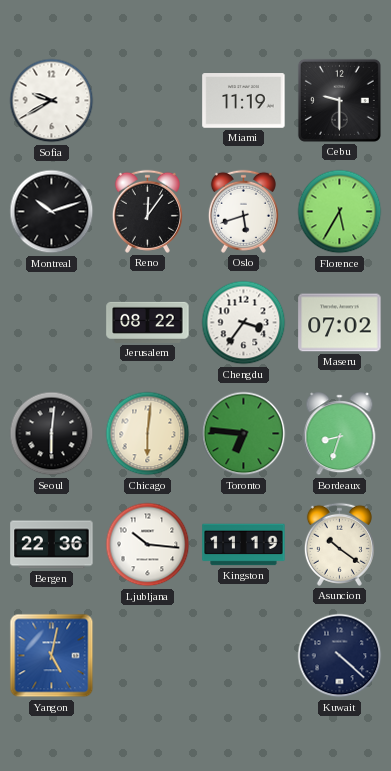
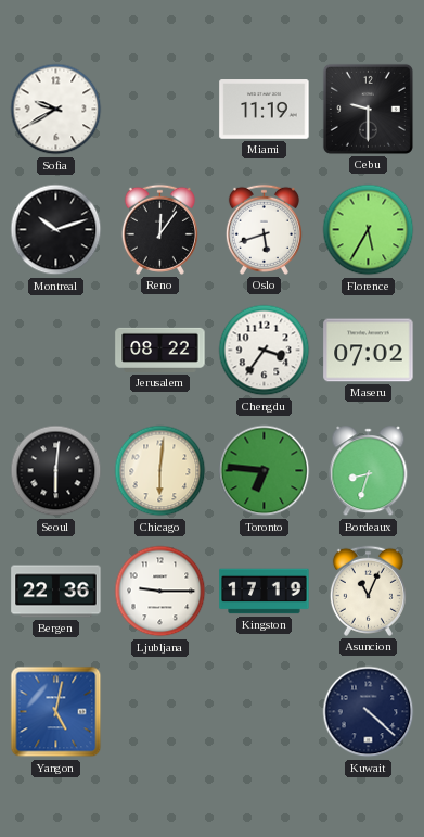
Ljubljana: 10:16 -> 9:15
Kingston: 11:19 -> 17:19
Asuncion: 10:21 -> 11:04
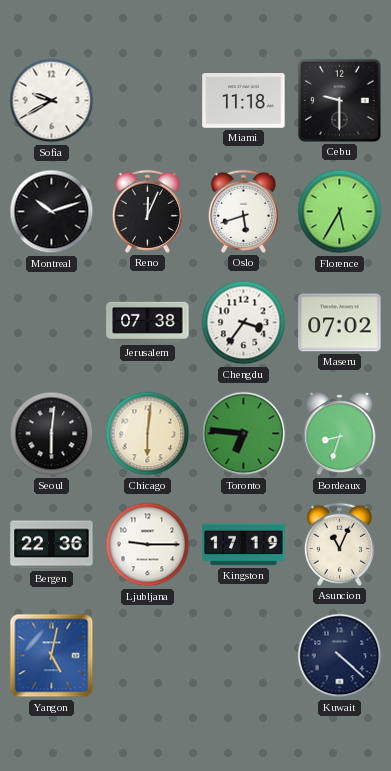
Miami: 11:19 -> 11:18
Reno: 12:06 -> 12:04
Jerusalem: 08:22 -> 07:38
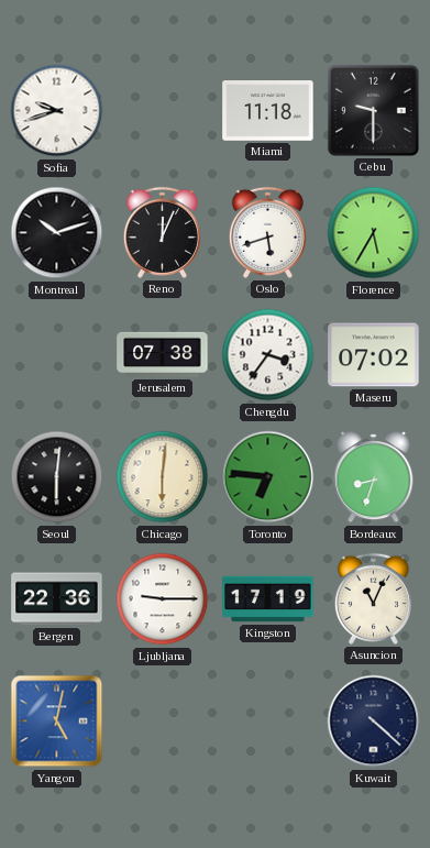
Sofia: 9:40 -> 9:42
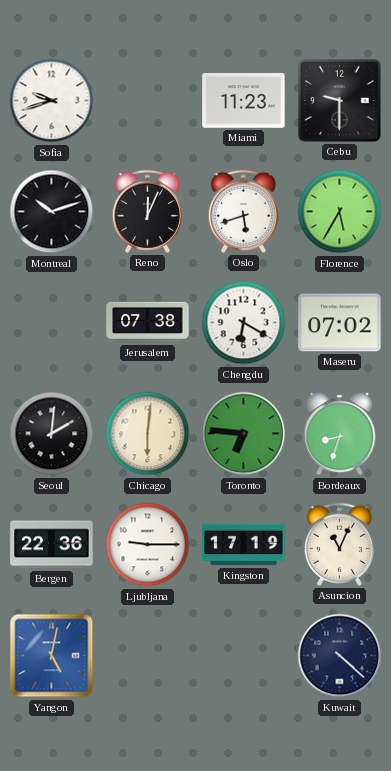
Miami: 11:18 -> 11:23
Chengdu: 3:36 -> 6:20
Seoul: 6:01 -> 2:01
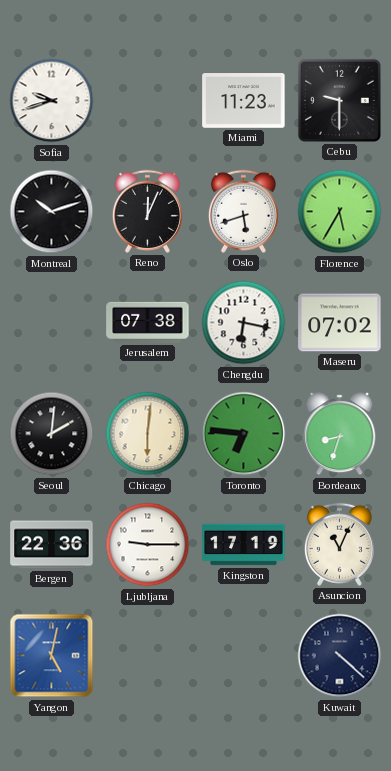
Chengdu: 6:20 -> 6:17
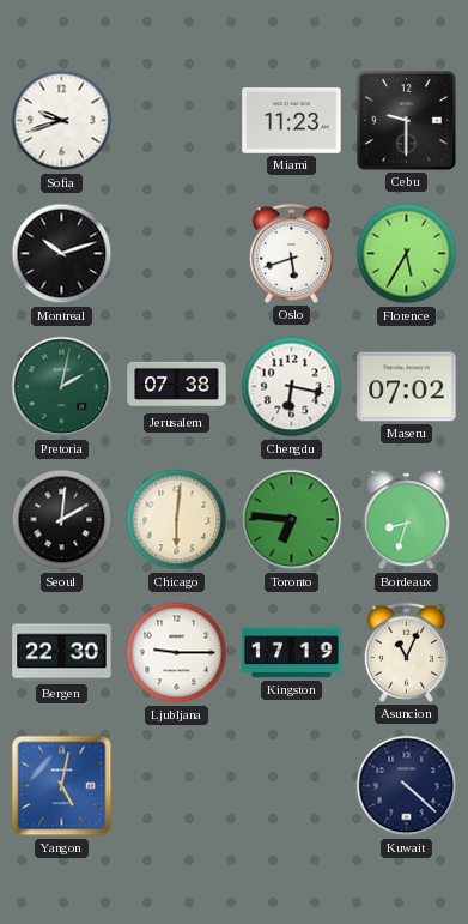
Reno: 12:04 -> none
Pretoria: none -> 2:02
Bergen: 22:36 -> 22:30
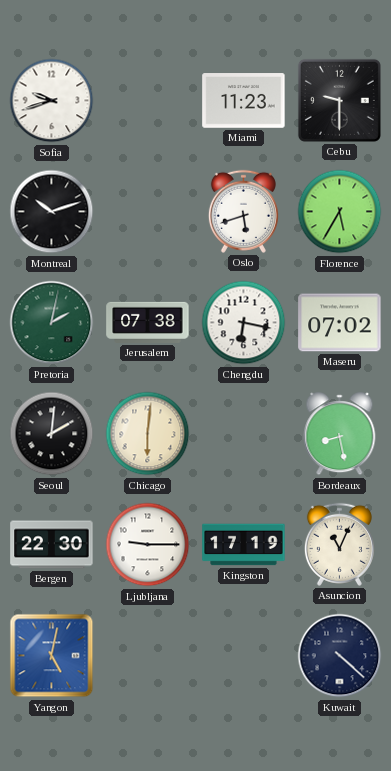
Toronto: 6:46 -> none
Bordeaux: 8:33 -> 8:28
